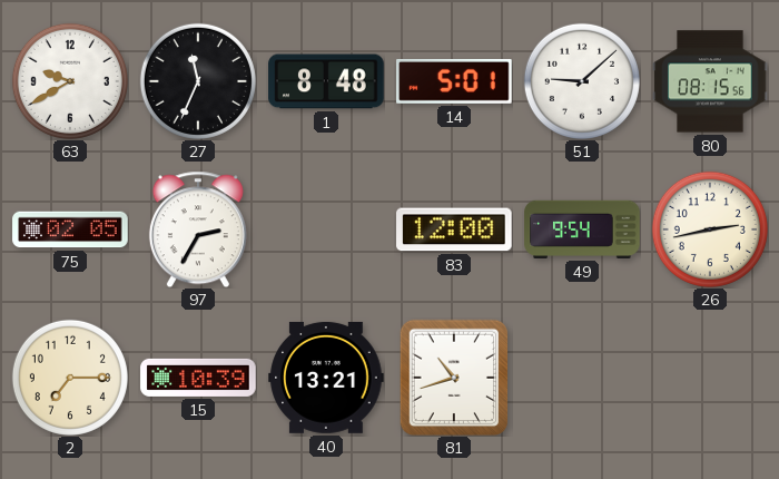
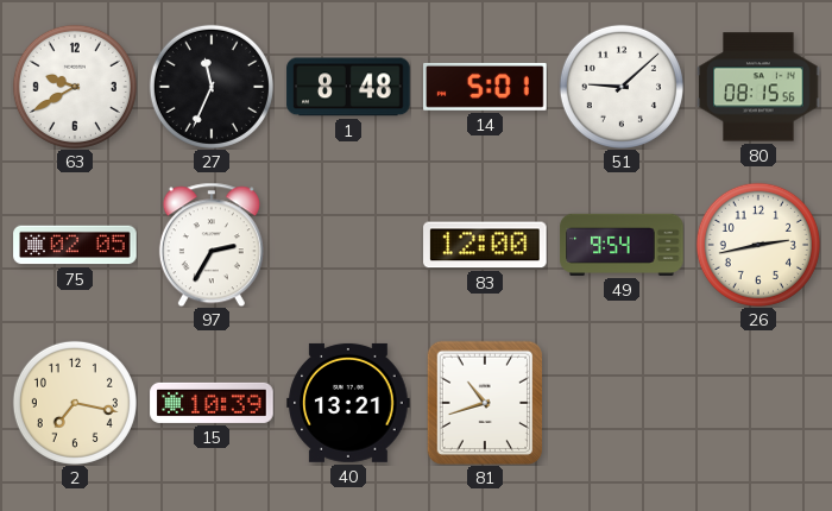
2: 7:15 -> 7:17
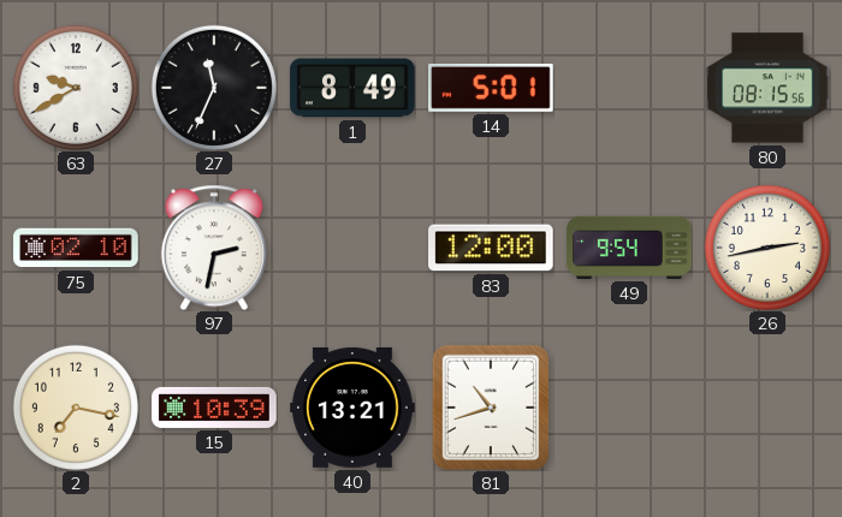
1: 8:48 -> 8:49
51: 9:08 -> none
75: 02:05 -> 02:10
97: 2:35 -> 2:32
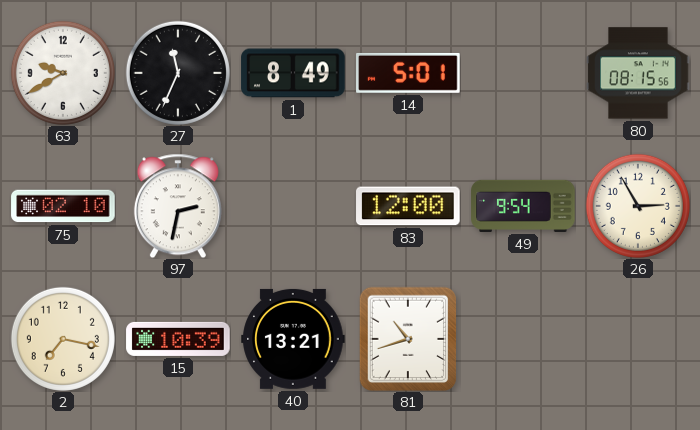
26: 2:43 -> 2:55
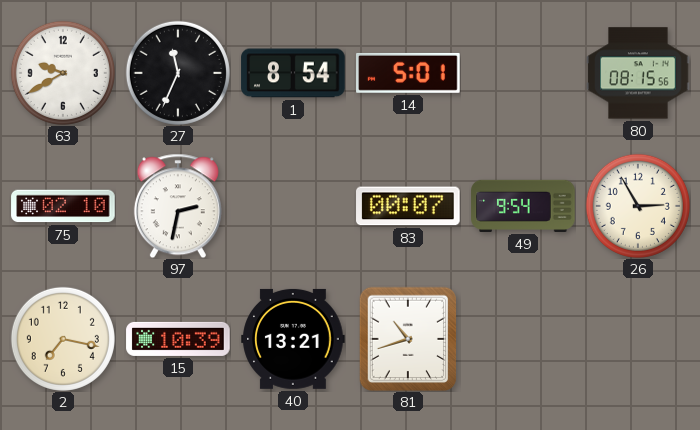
1: 8:49 -> 8:54
83: 12:00 -> 00:07
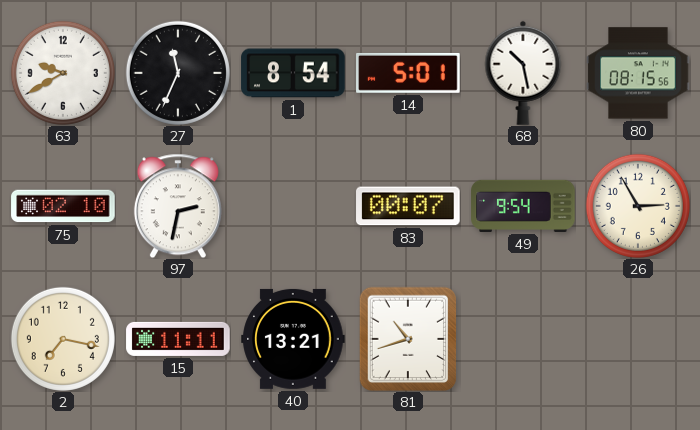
68: none -> 10:28
15: 10:39 -> 11:11
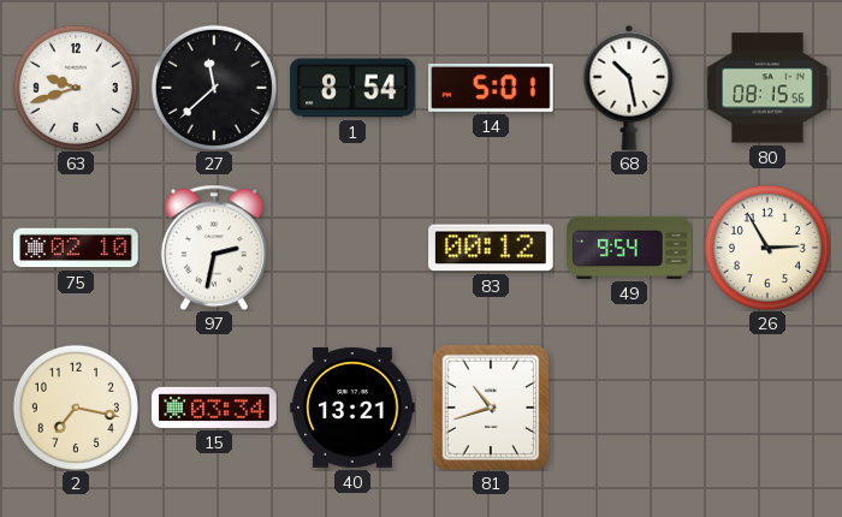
63: 9:40 -> 9:42
27: 11:34 -> 11:38
83: 00:07 -> 00:12
15: 11:11 -> 03:34
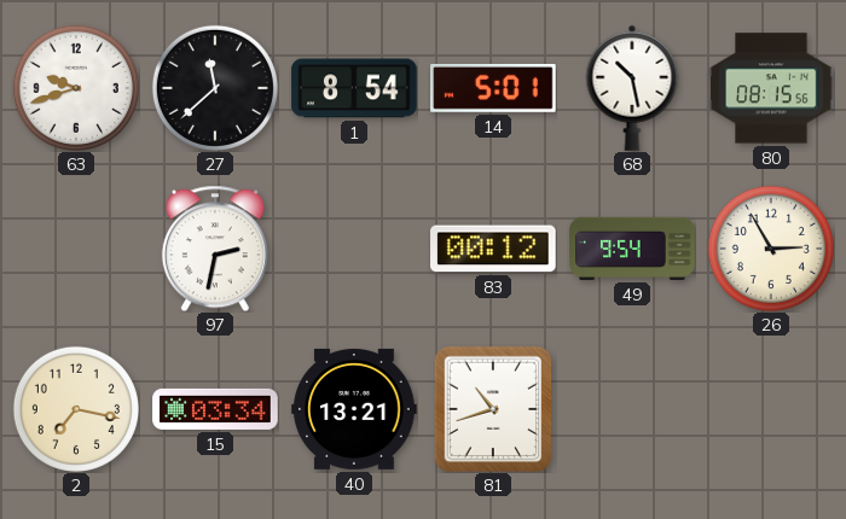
75: 02:10 -> none
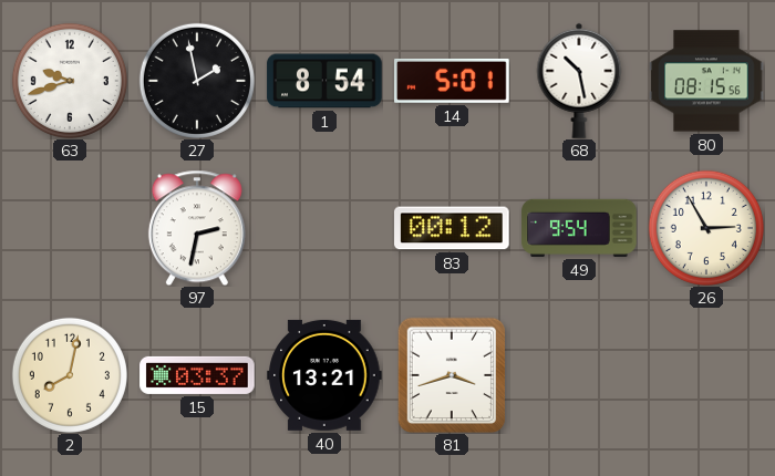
27: 11:38 -> 1:58
2: 7:17 -> 8:02
15: 03:34 -> 03:37
81: 10:42 -> 3:42
